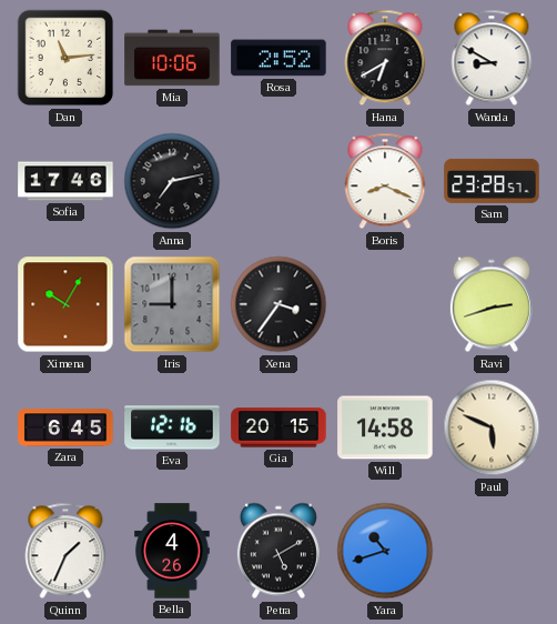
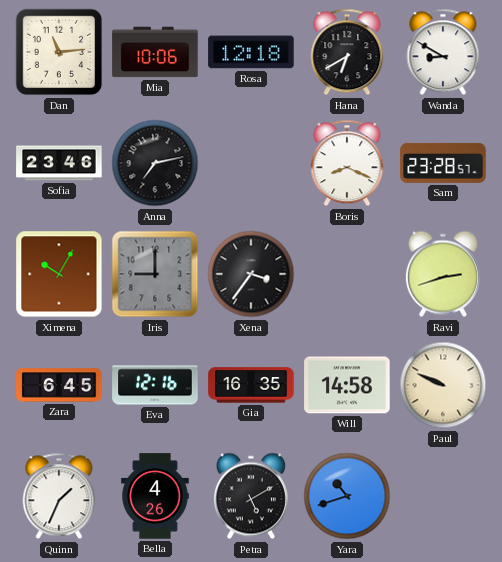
Rosa: 2:52 -> 12:18
Sofia: 17:46 -> 23:46
Gia: 20:15 -> 16:35
Paul: 5:49 -> 9:49
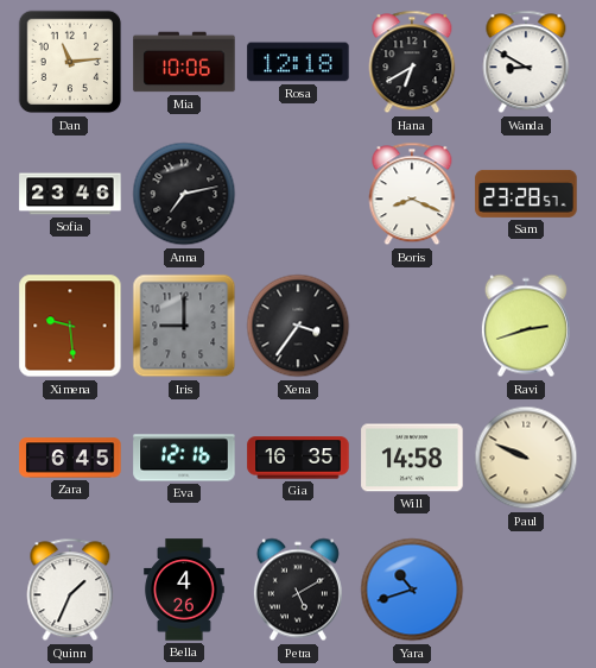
Ximena: 10:05 -> 9:29
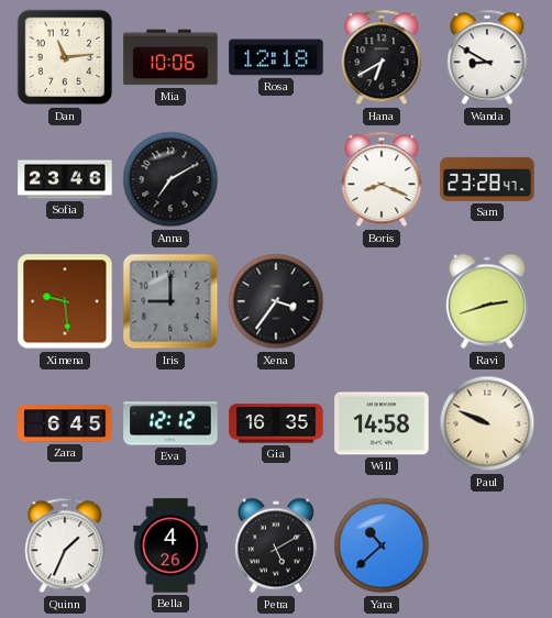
Anna: 7:13 -> 7:10
Sam: 23:28:57 -> 23:28:47
Eva: 12:16 -> 12:12
Yara: 10:42 -> 10:38
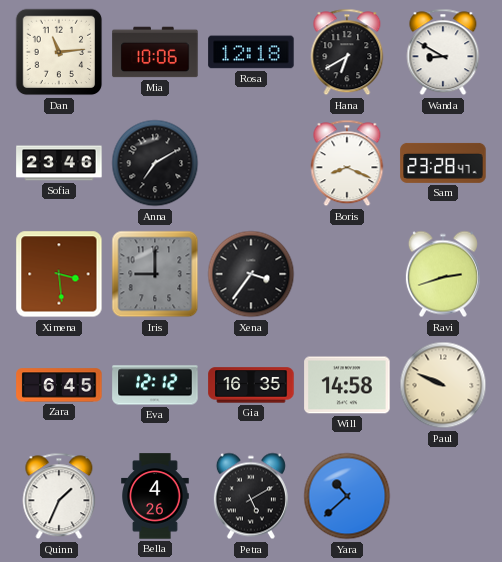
Ximena: 9:29 -> 3:29
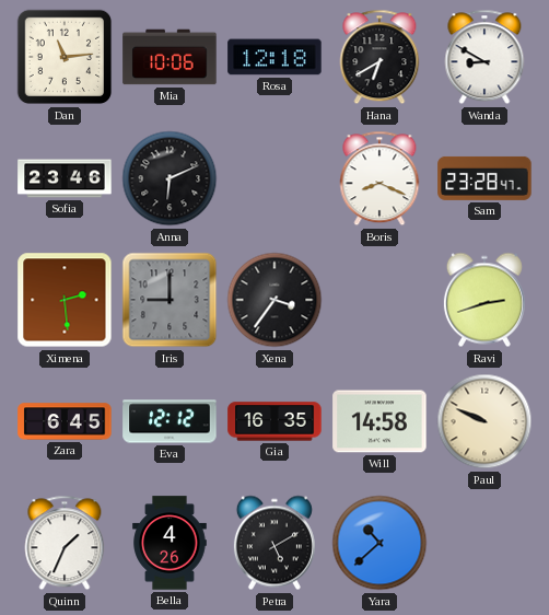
Anna: 7:10 -> 6:11
Ximena: 3:29 -> 2:29
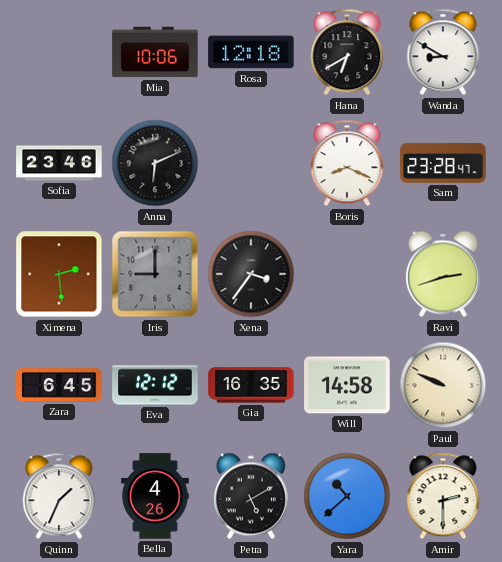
Dan: 11:14 -> none
Amir: none -> 2:30
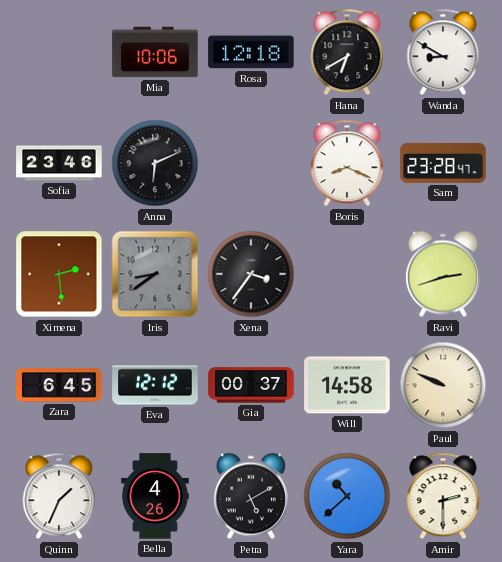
Iris: 9:00 -> 8:39
Gia: 16:35 -> 00:37
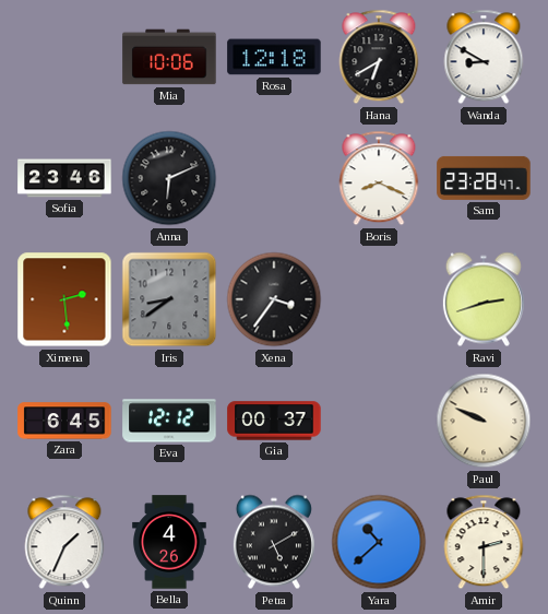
Will: 14:58 -> none
